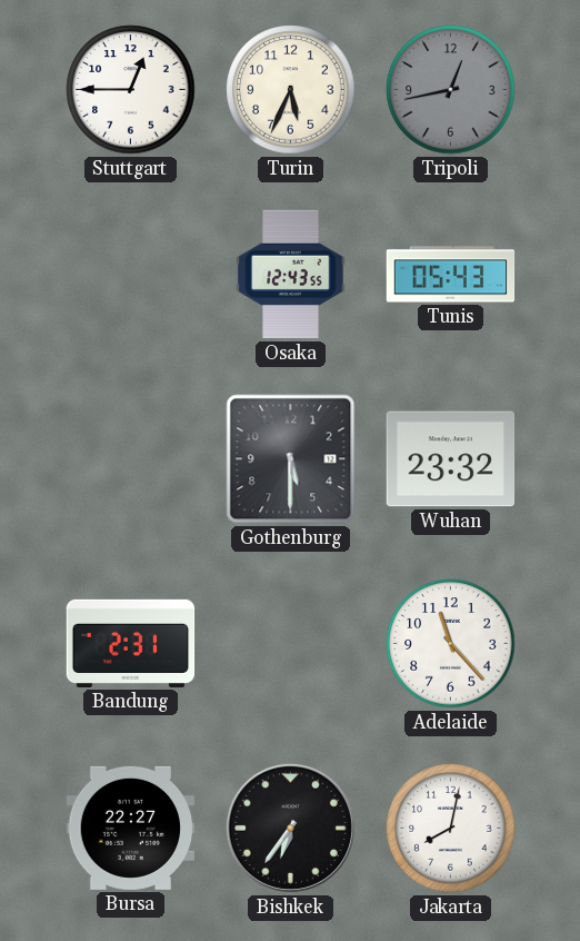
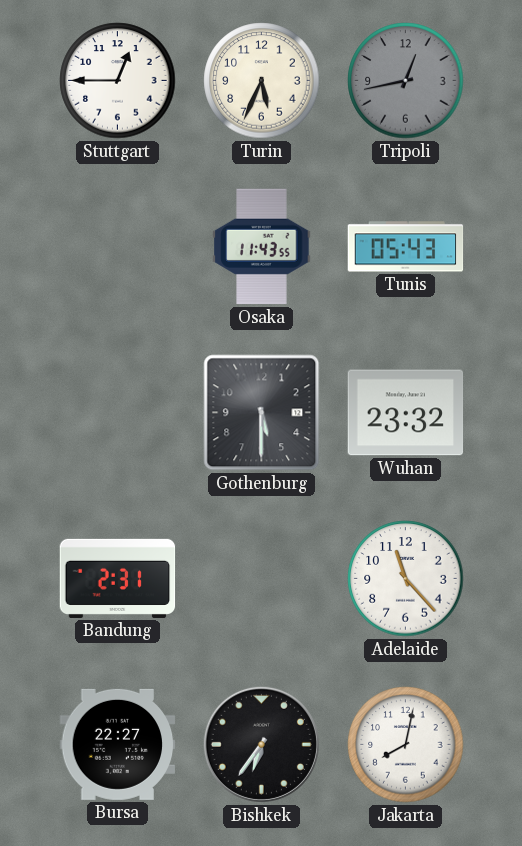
Osaka: 12:43 -> 11:43
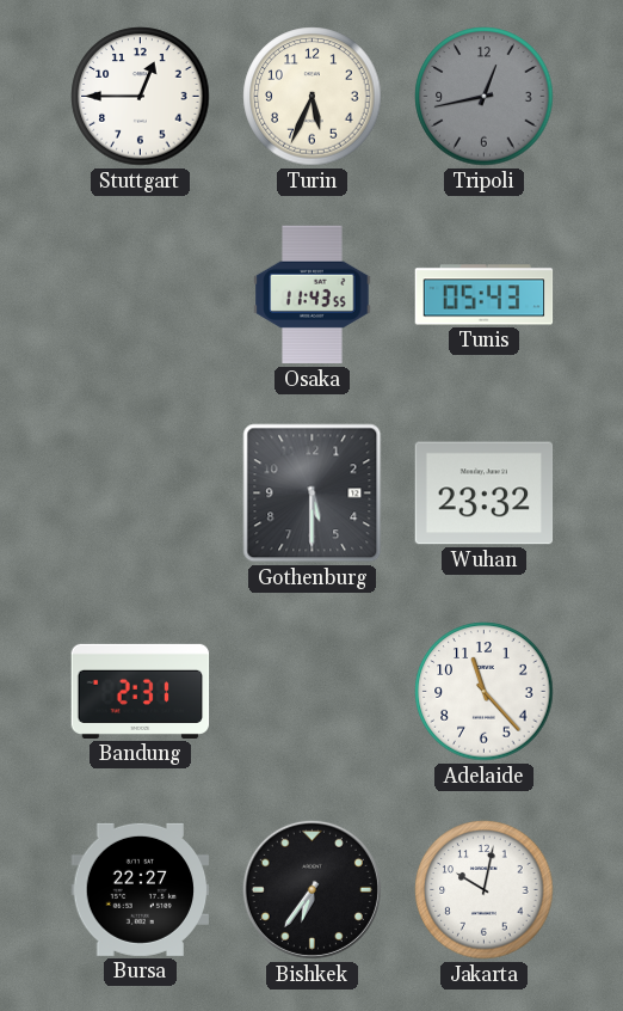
Jakarta: 8:02 -> 10:02
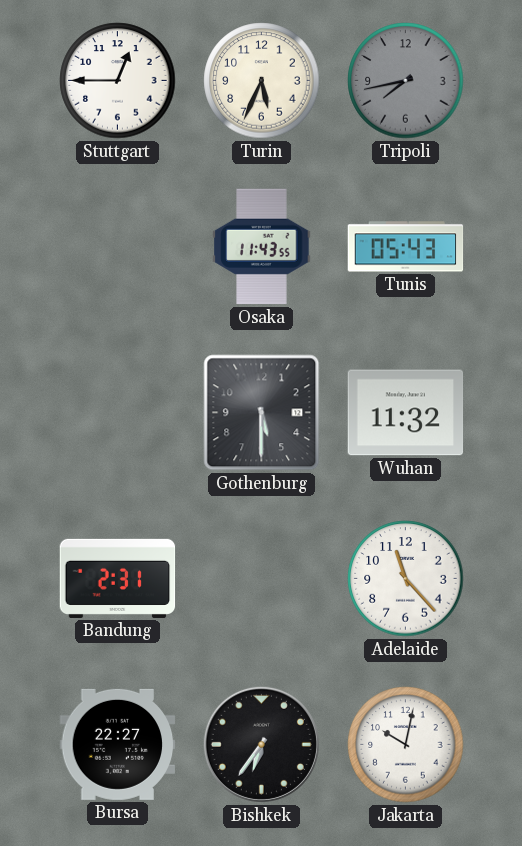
Tripoli: 12:43 -> 7:43
Wuhan: 23:32 -> 11:32
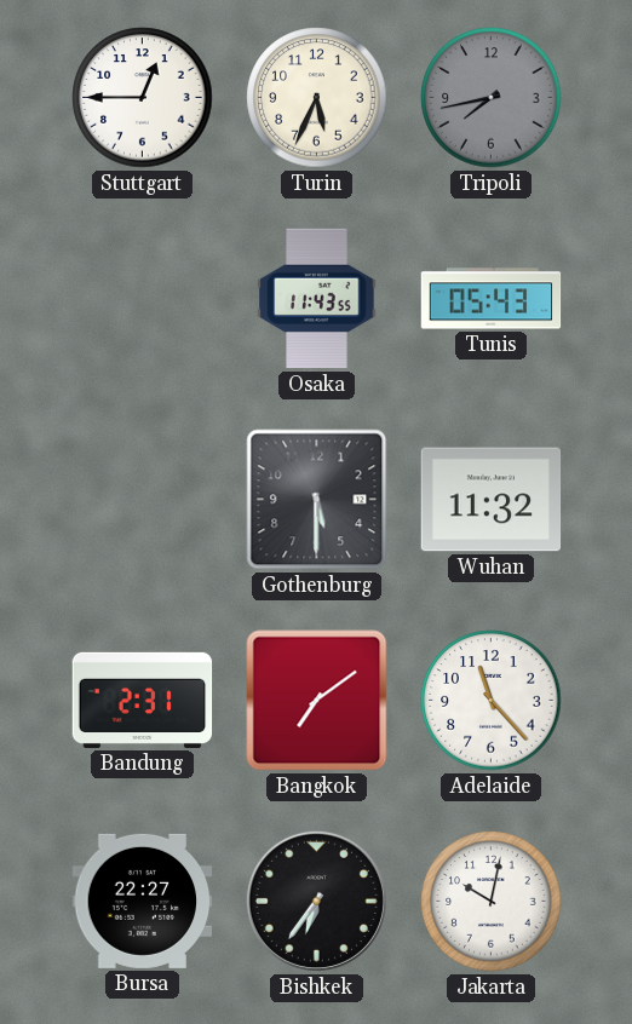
Bangkok: none -> 7:09
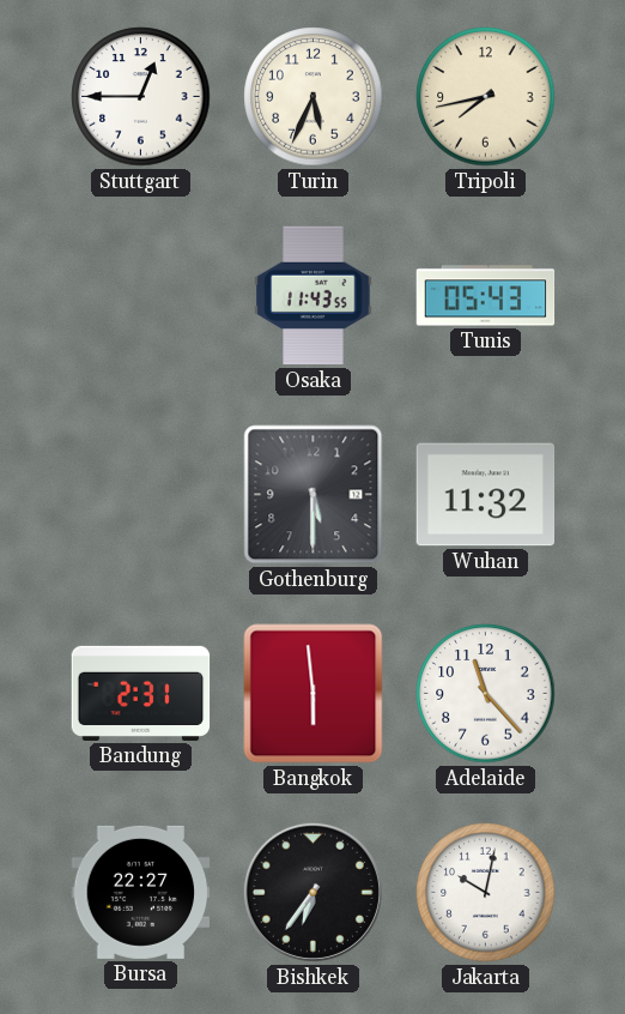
Tripoli dial: grey -> cream
Bangkok: 7:09 -> 5:59
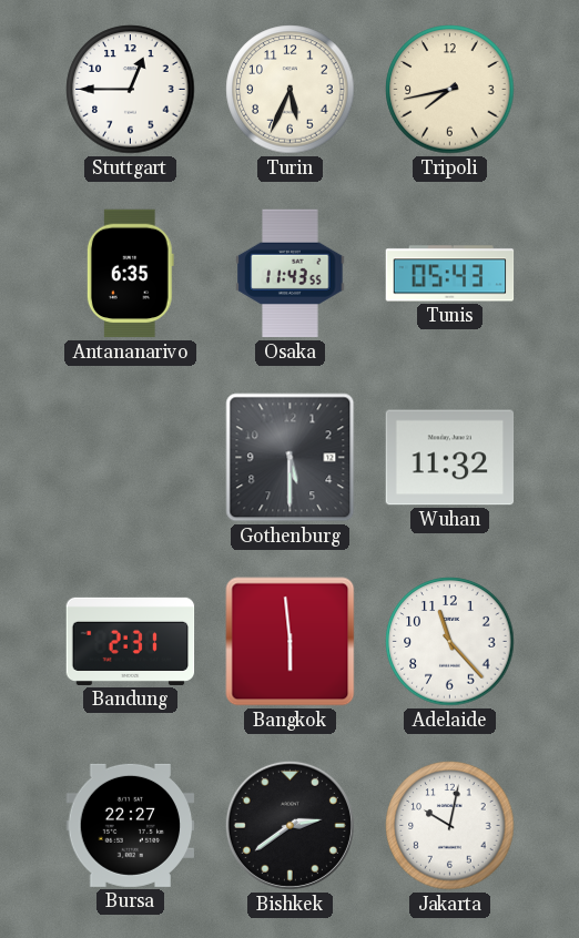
Antananarivo: none -> 6:35
Bishkek: 6:36 -> 2:39
